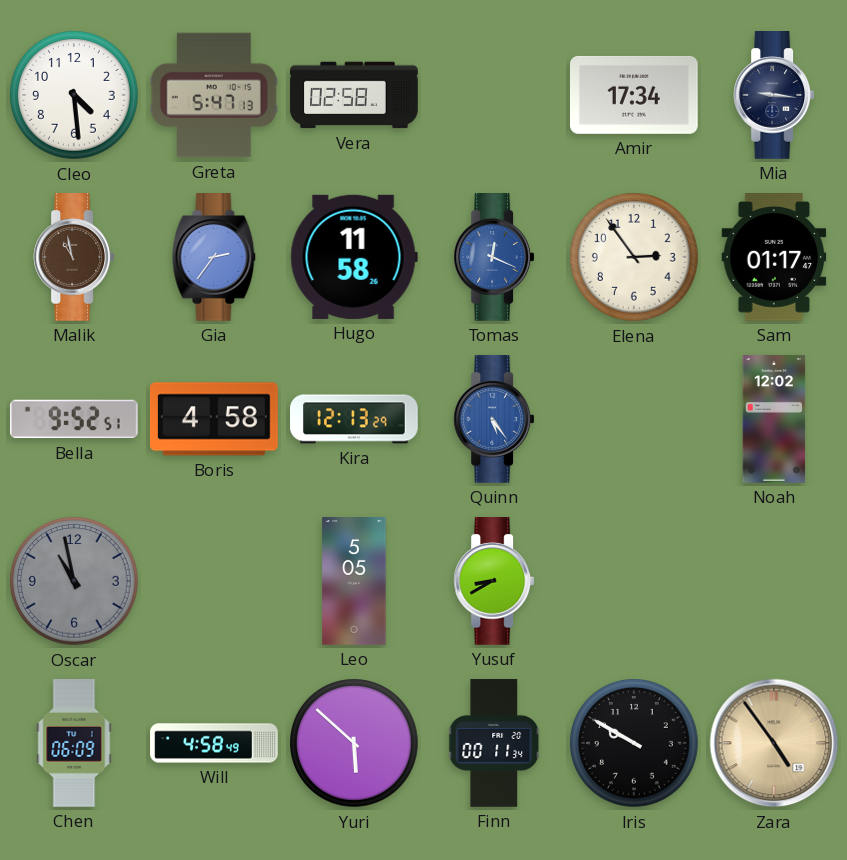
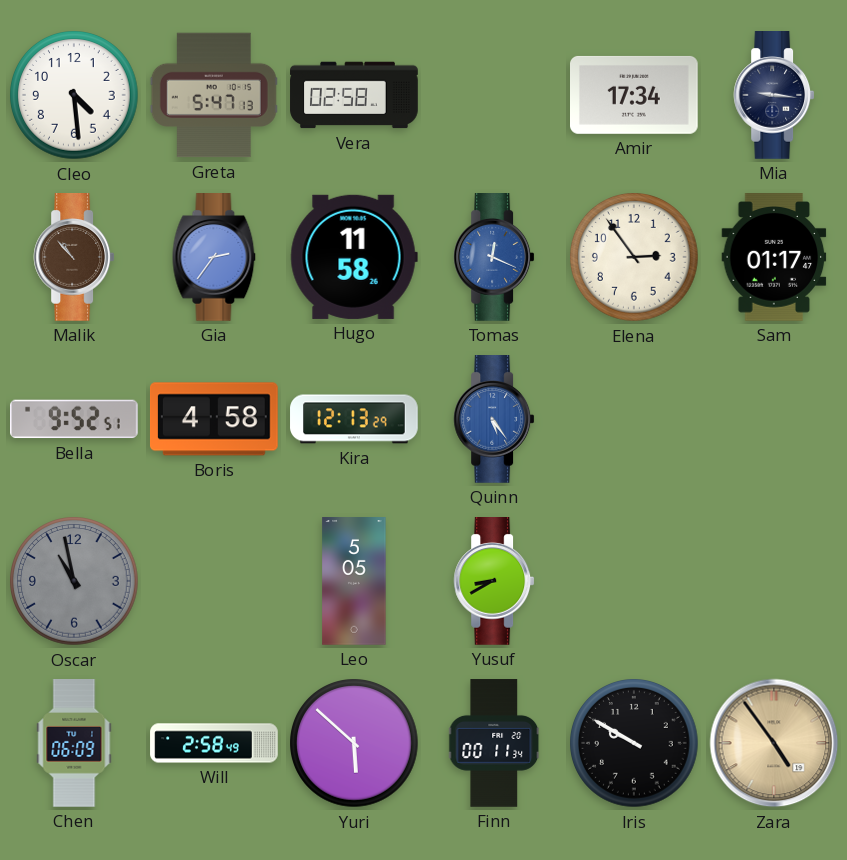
Malik: 10:58 -> 10:53
Noah: 12:02 -> none
Will: 4:58 -> 2:58
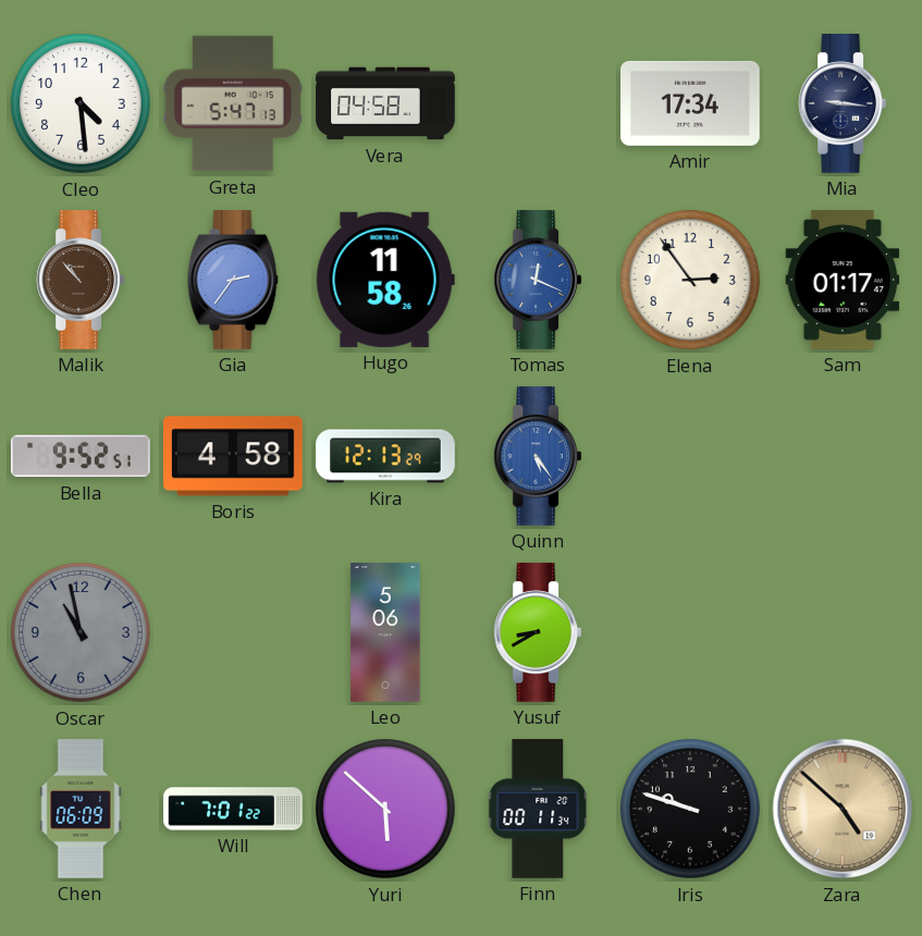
Vera: 02:58 -> 04:58
Leo: 5:05 -> 5:06
Will: 2:58 -> 7:01
Iris: 9:50 -> 9:48
Zara: 4:54 -> 4:52
